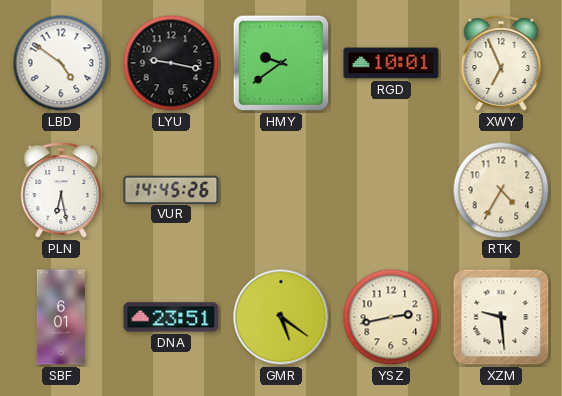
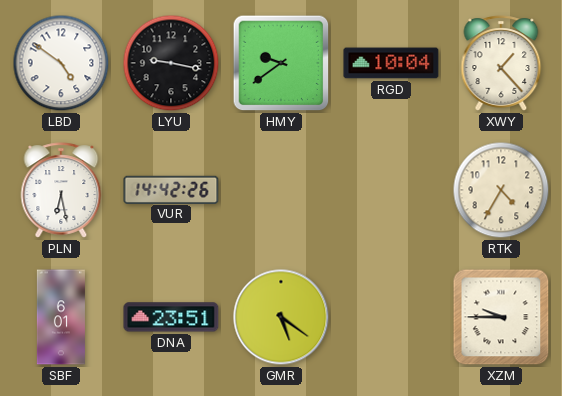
RGD: 10:01 -> 10:04
XWY: 6:56 -> 1:23
VUR: 14:45 -> 14:42
YSZ: 2:43 -> none
XZM: 9:29 -> 9:45
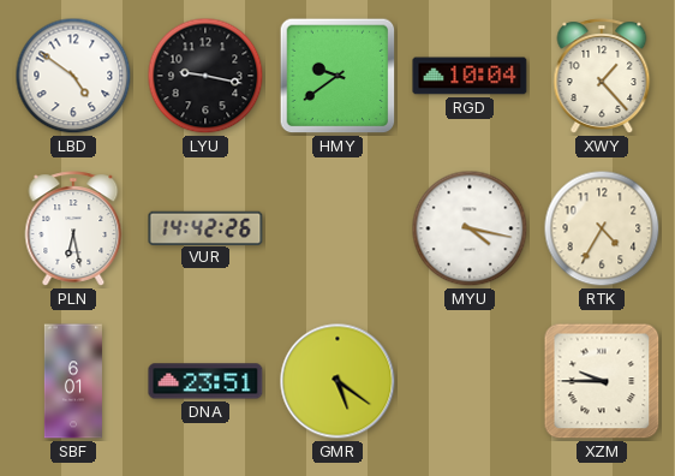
MYU: none -> 4:17
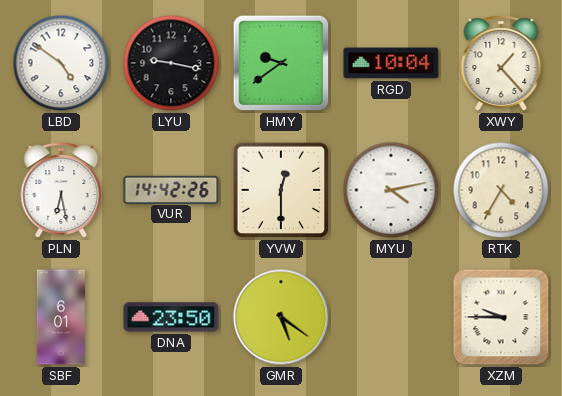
YVW: none -> 12:30
MYU: 4:17 -> 4:13
DNA: 23:51 -> 23:50
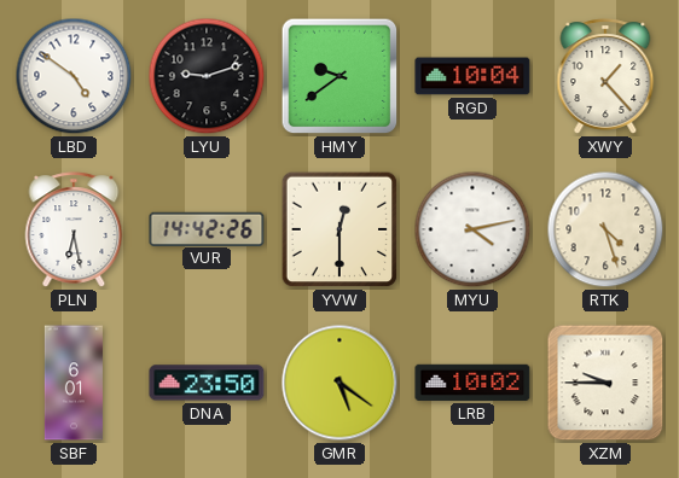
LYU: 9:17 -> 9:12
RTK: 4:35 -> 4:27
LRB: none -> 10:02
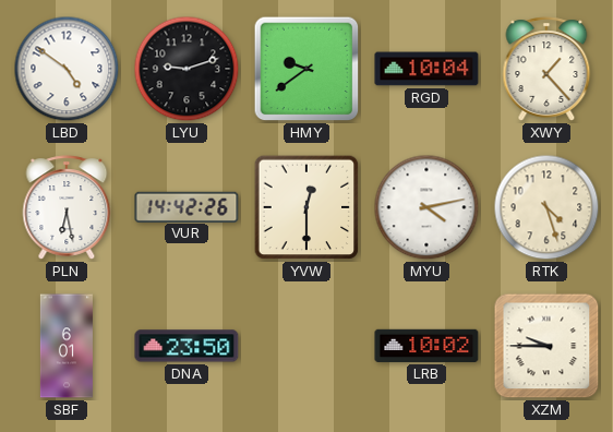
GMR: 5:21 -> none
